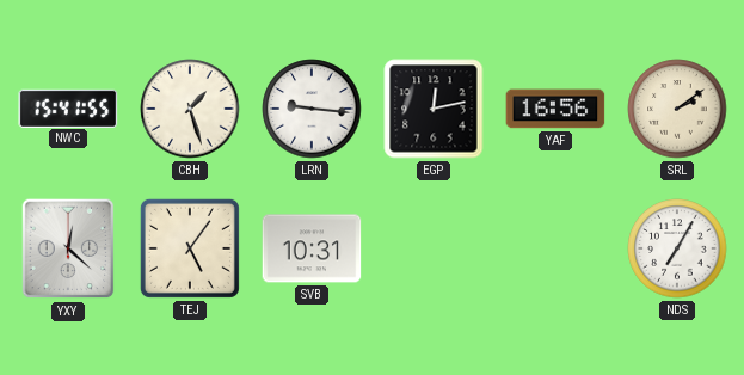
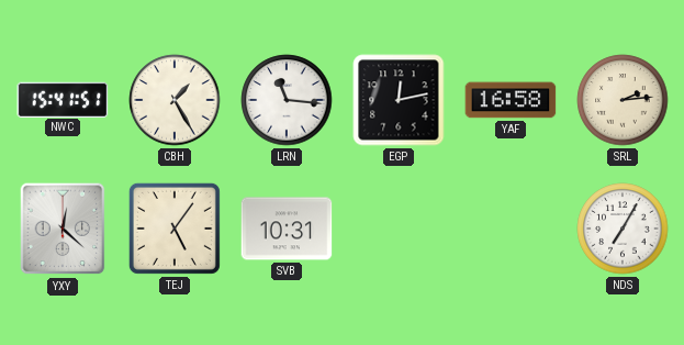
NWC: 15:41:55 -> 15:41:51
CBH: 1:27 -> 1:25
LRN: 9:16 -> 11:16
YAF: 16:56 -> 16:58
SRL: 2:09 -> 2:14
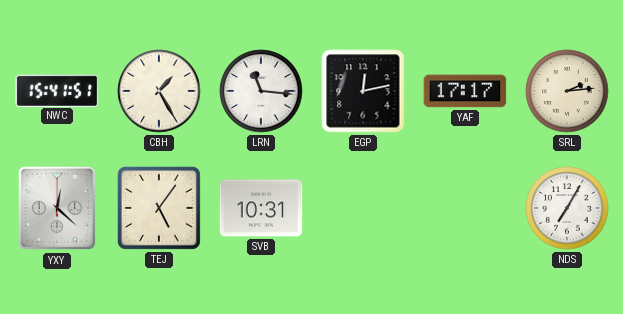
YAF: 16:58 -> 17:17
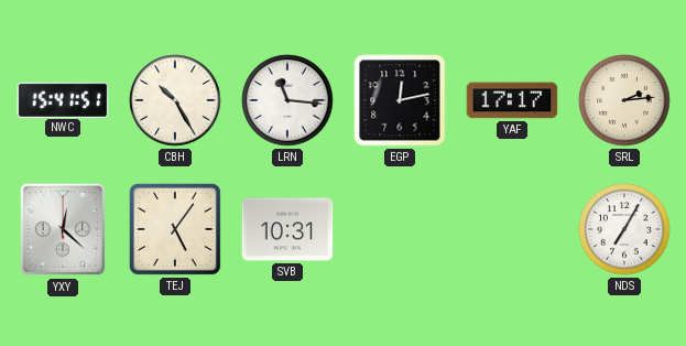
CBH: 1:25 -> 10:25
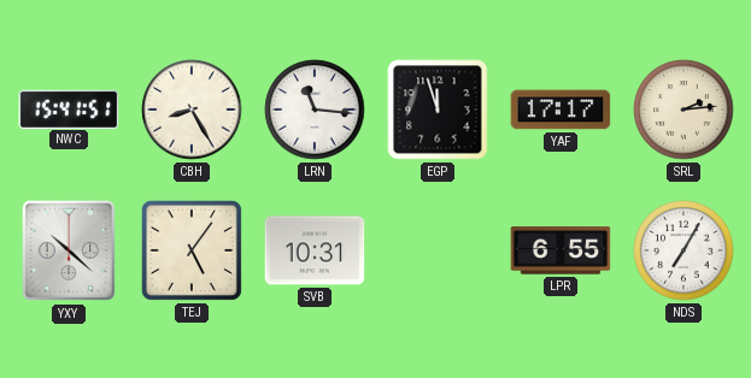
CBH: 10:25 -> 8:25
EGP: 12:13 -> 11:57
YXY: 12:22 -> 10:22
LPR: none -> 6:55
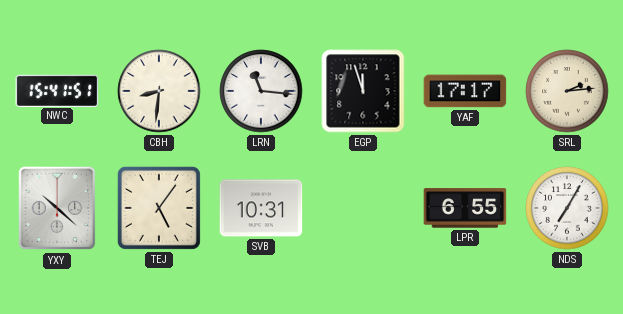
CBH: 8:25 -> 8:31
